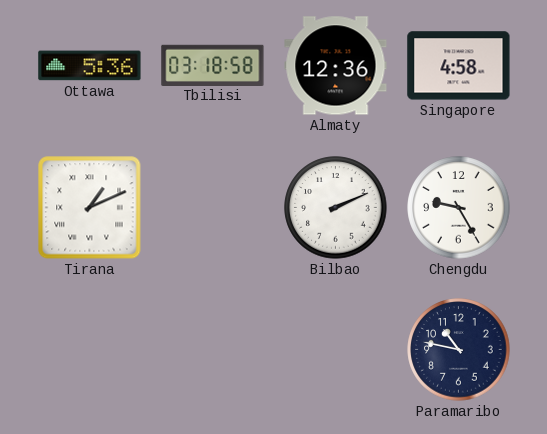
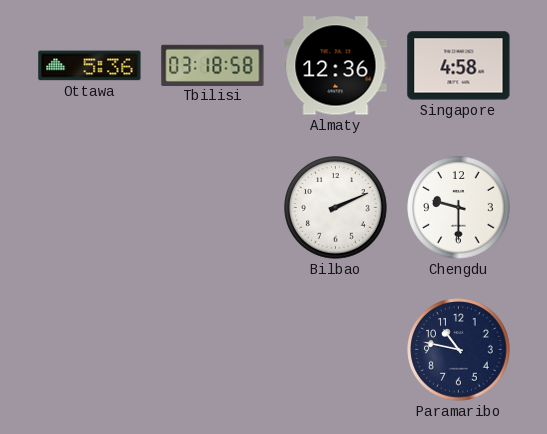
Tirana: 1:11 -> none
Chengdu: 9:25 -> 9:30
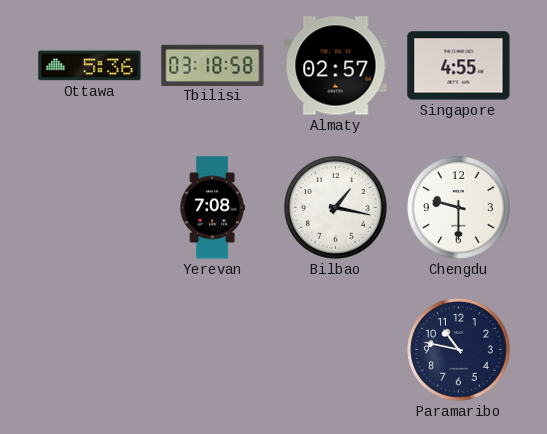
Almaty: 12:36 -> 02:57
Singapore: 4:58 -> 4:55
Yerevan: none -> 7:08
Bilbao: 2:11 -> 1:17
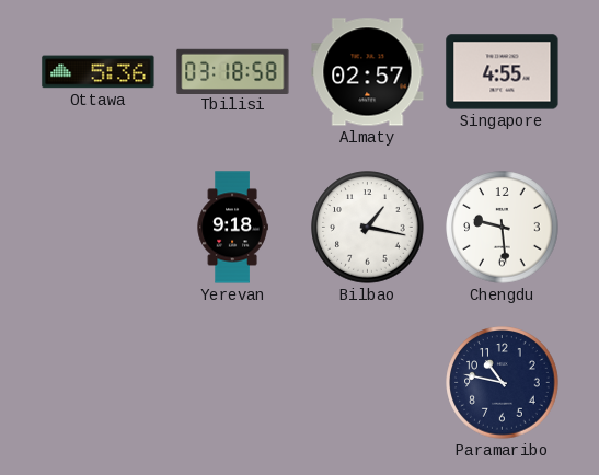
Yerevan: 7:08 -> 9:18
Chengdu: 9:30 -> 9:29
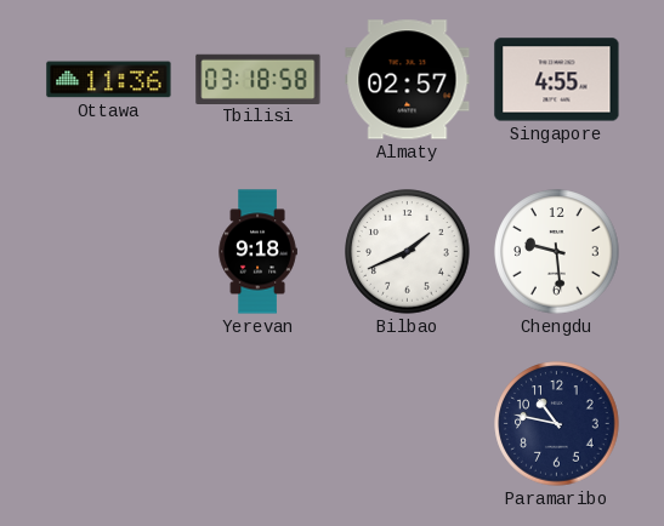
Ottawa: 5:36 -> 11:36
Bilbao: 1:17 -> 1:41
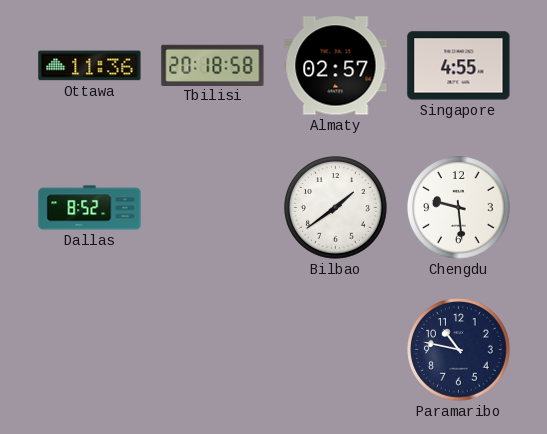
Tbilisi: 03:18 -> 20:18
Dallas: none -> 8:52
Yerevan: 9:18 -> none
Bilbao: 1:41 -> 1:39
